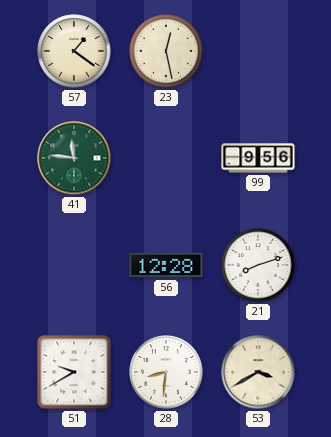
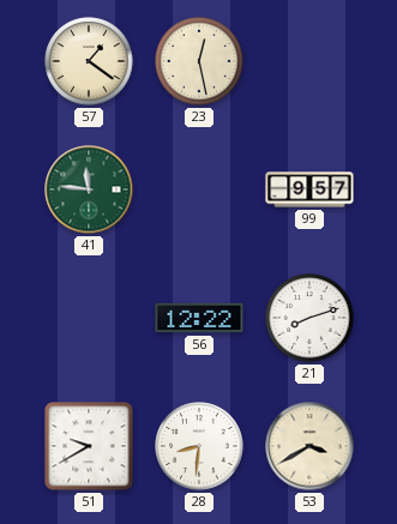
99: 9:56 -> 9:57
56: 12:28 -> 12:22
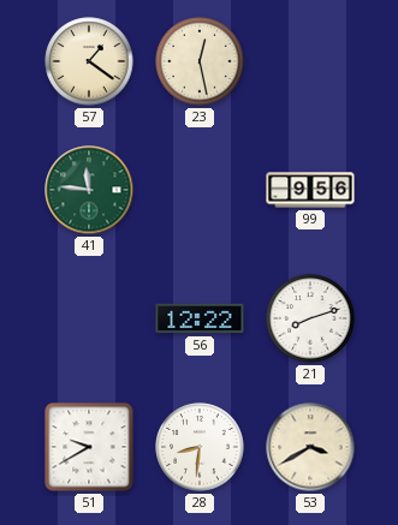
99: 9:57 -> 9:56
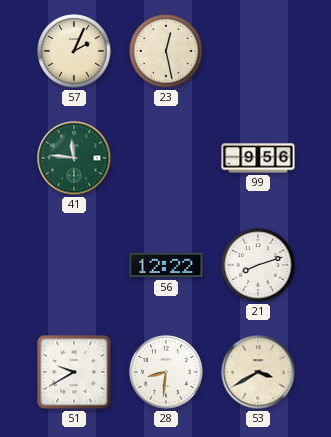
57: 1:21 -> 2:04
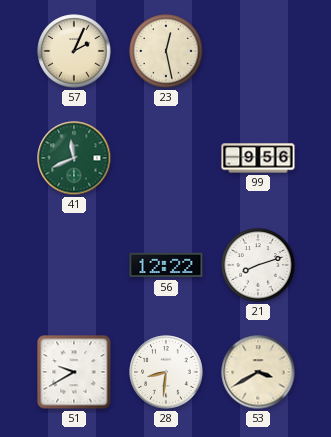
41: 11:46 -> 11:41
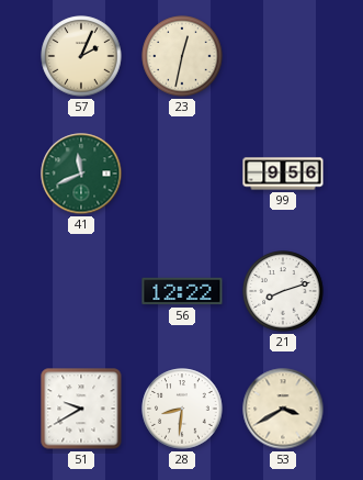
23: 12:28 -> 12:32
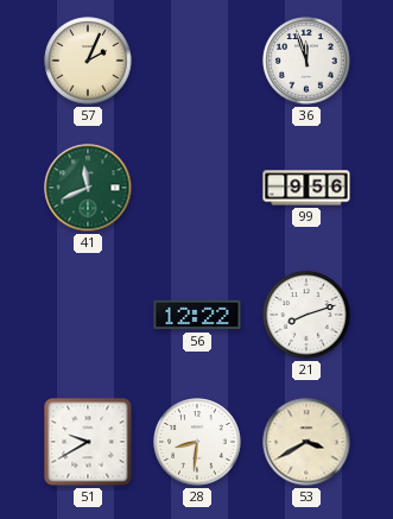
23: 12:32 -> none
36: none -> 11:57
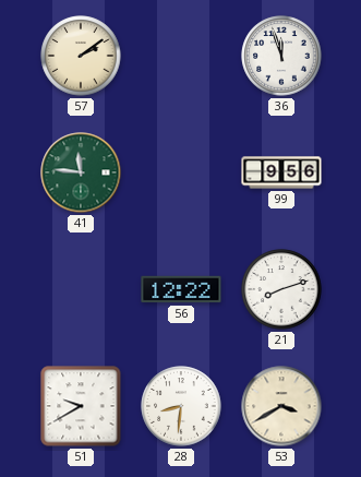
57: 2:04 -> 2:09
41: 11:41 -> 11:46
